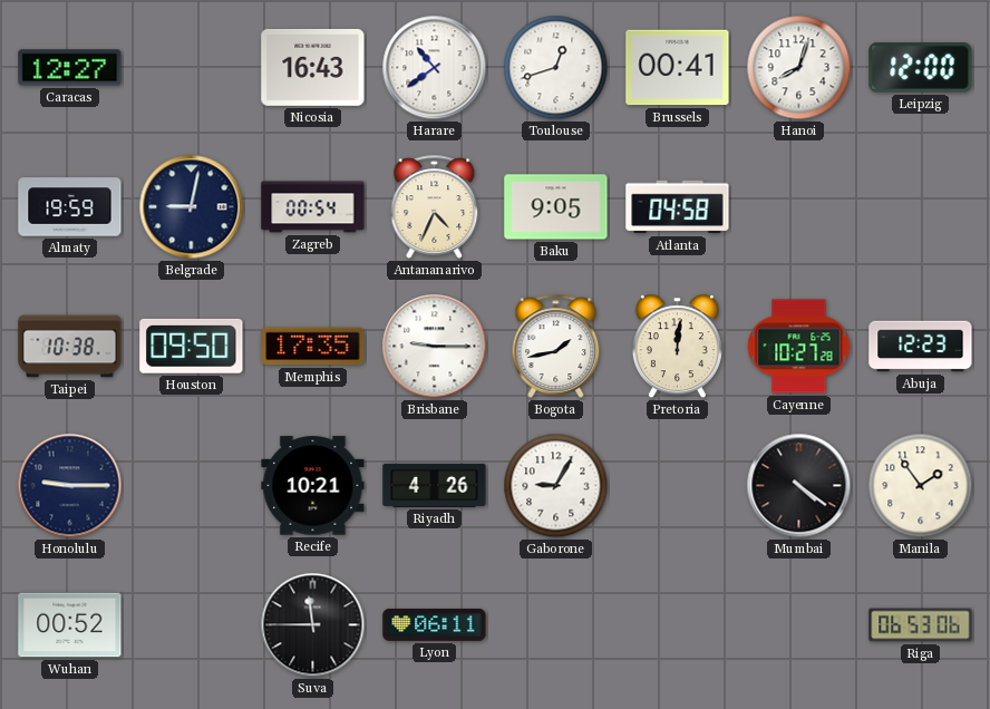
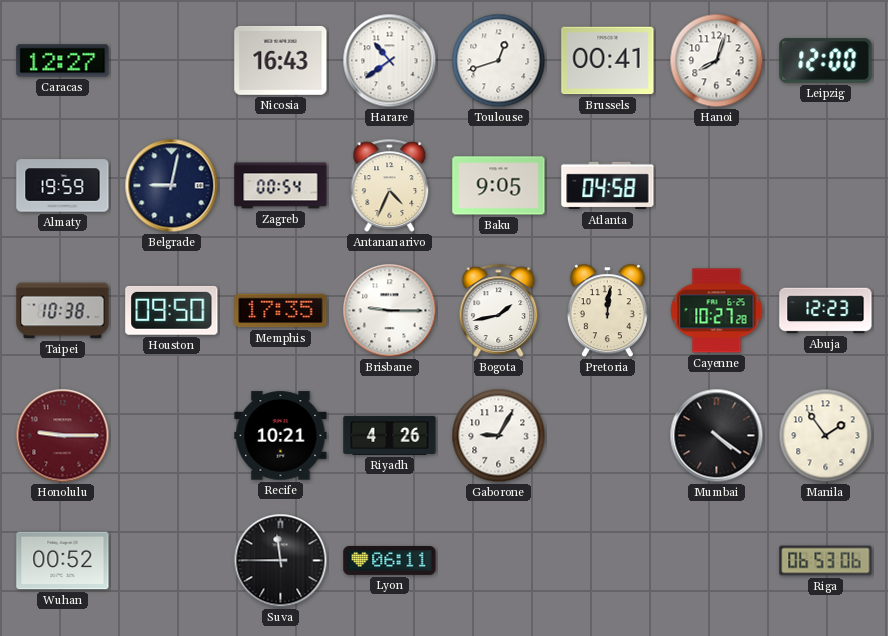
Honolulu dial: navy -> burgundy
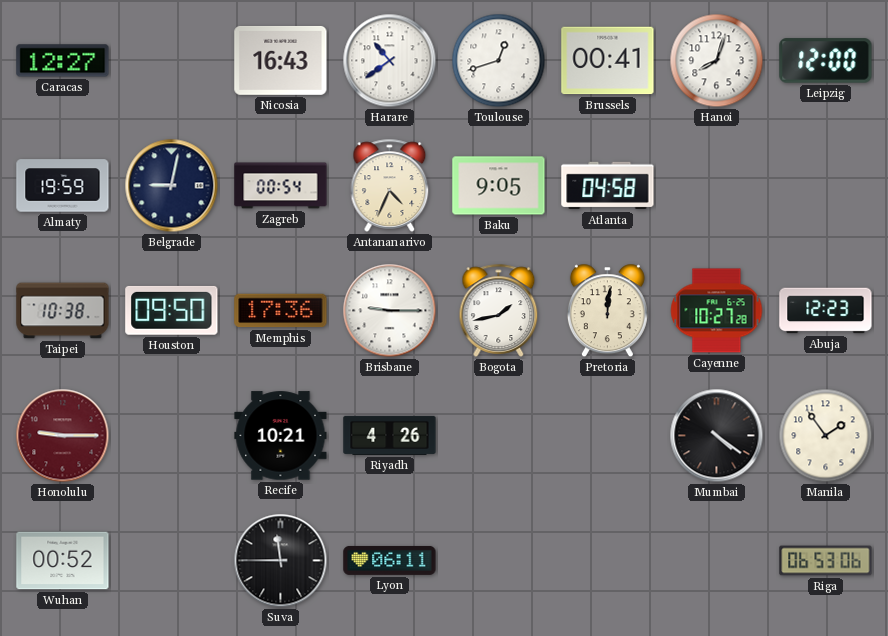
Memphis: 17:35 -> 17:36
Gaborone: 9:05 -> none
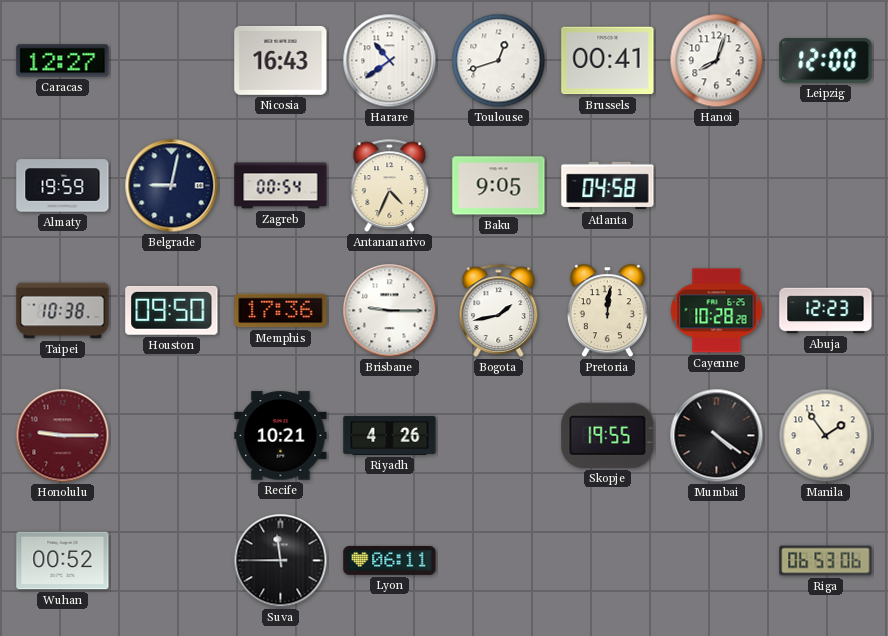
Cayenne: 10:27 -> 10:28
Skopje: none -> 19:55
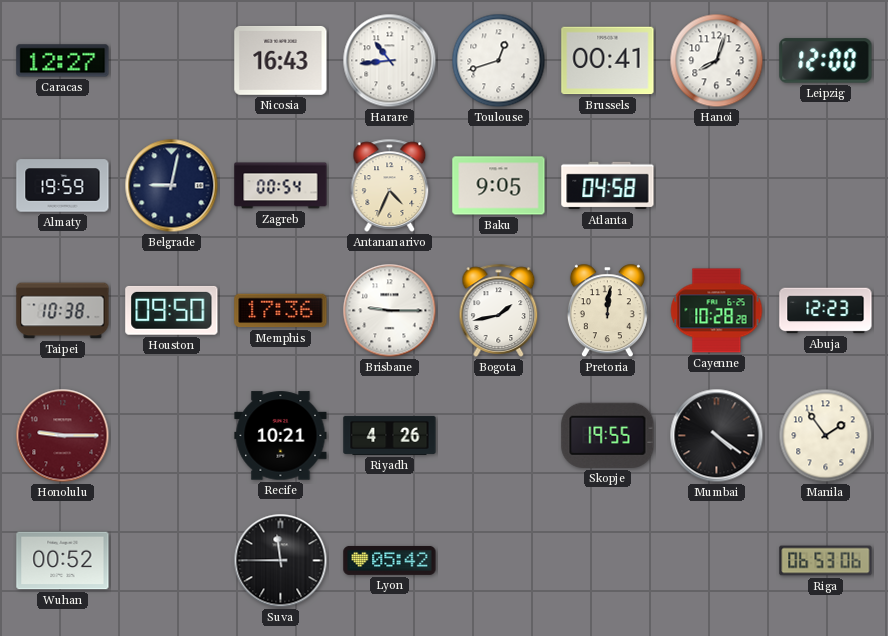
Harare: 10:39 -> 10:44
Lyon: 06:11 -> 05:42
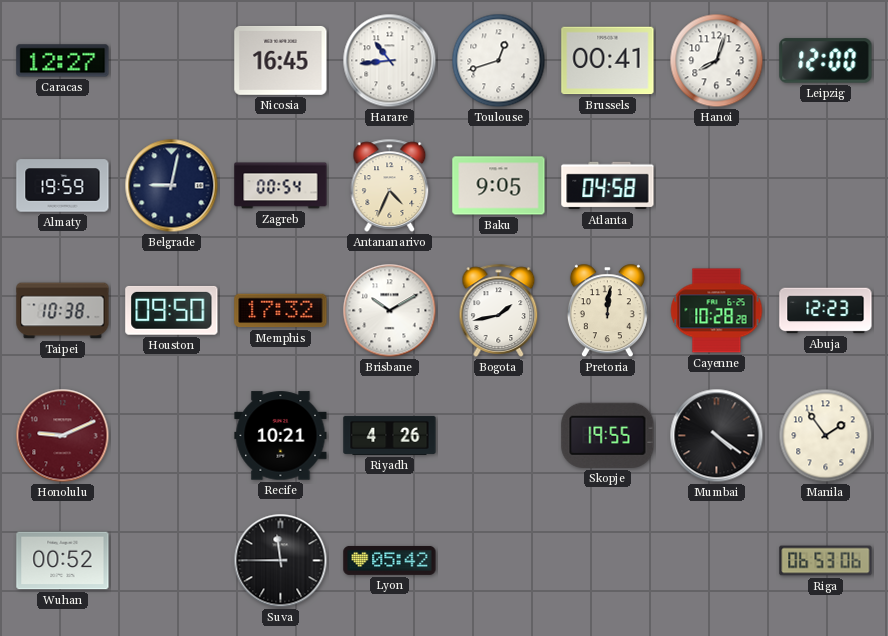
Nicosia: 16:43 -> 16:45
Memphis: 17:36 -> 17:32
Brisbane: 9:15 -> 10:10
Honolulu: 9:15 -> 9:11
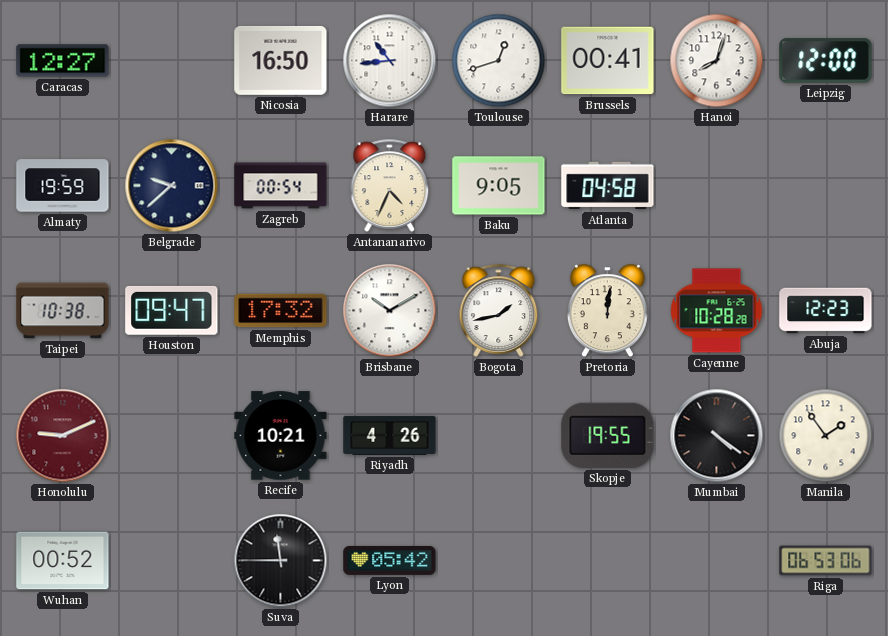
Nicosia: 16:45 -> 16:50
Belgrade: 9:02 -> 9:38
Houston: 09:50 -> 09:47
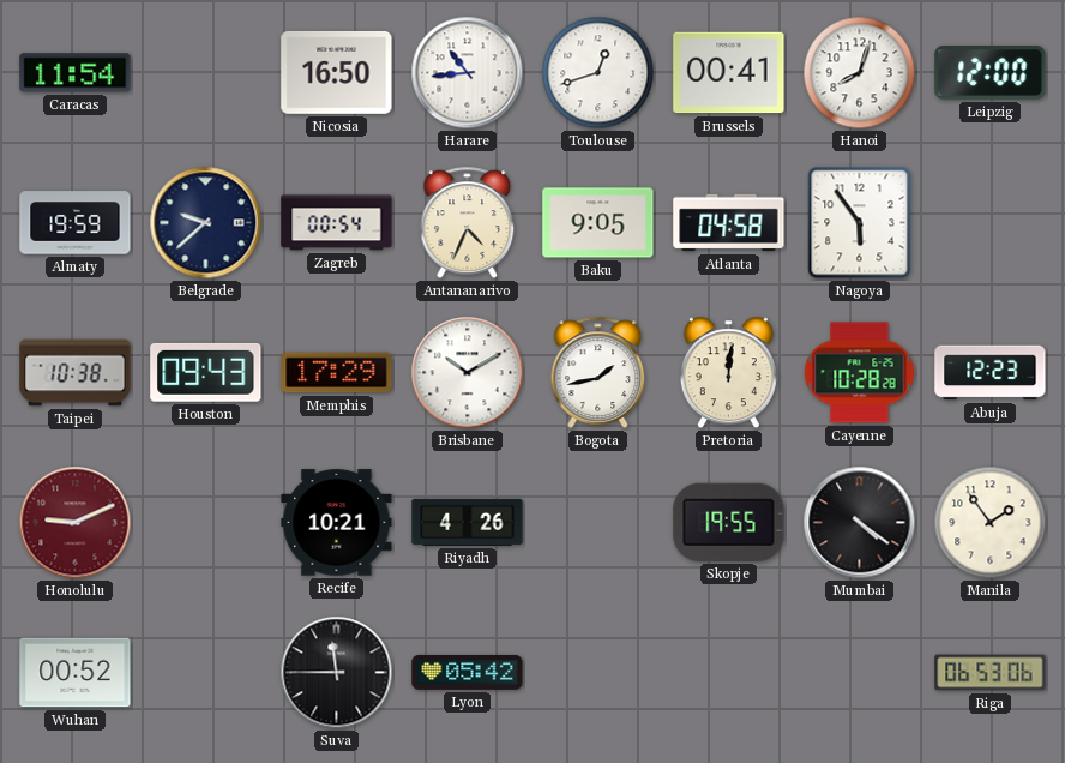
Caracas: 12:27 -> 11:54
Nagoya: none -> 5:54
Houston: 09:47 -> 09:43
Memphis: 17:32 -> 17:29
